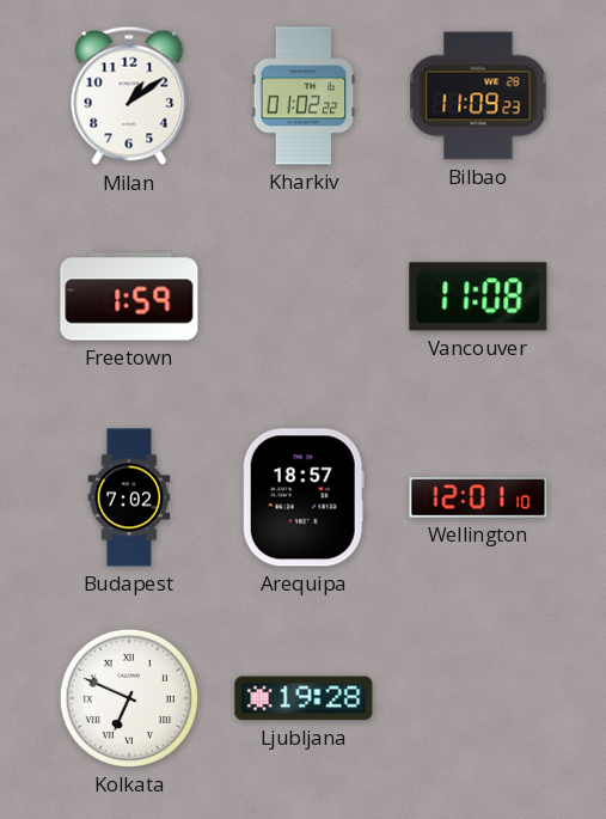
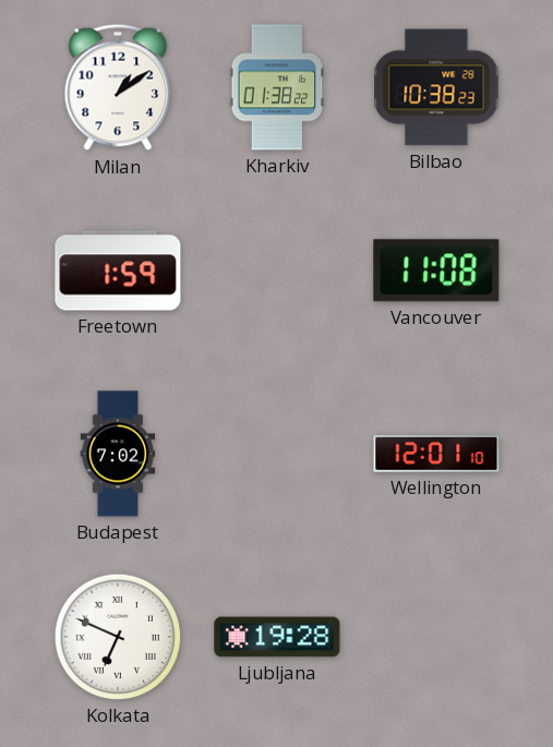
Kharkiv: 01:02 -> 01:38
Bilbao: 11:09 -> 10:38
Arequipa: 18:57 -> none
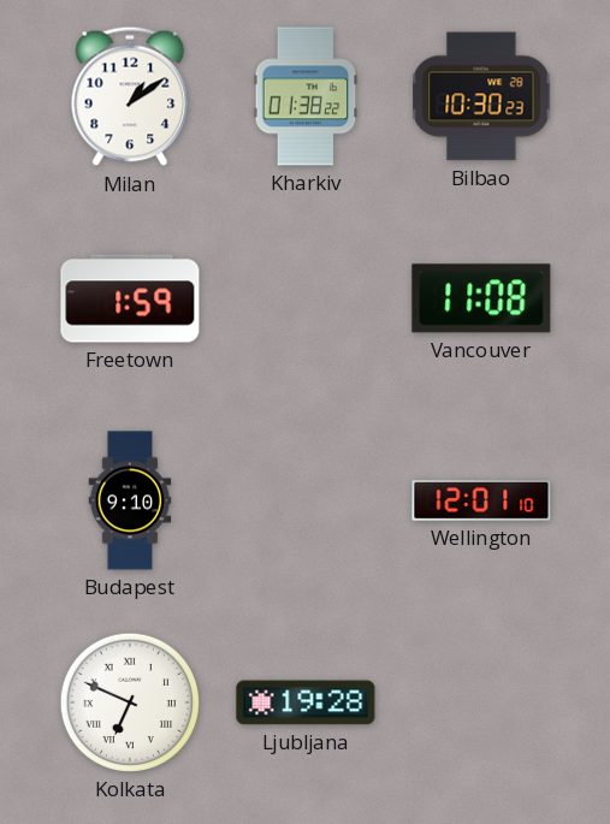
Bilbao: 10:38 -> 10:30
Budapest: 7:02 -> 9:10
